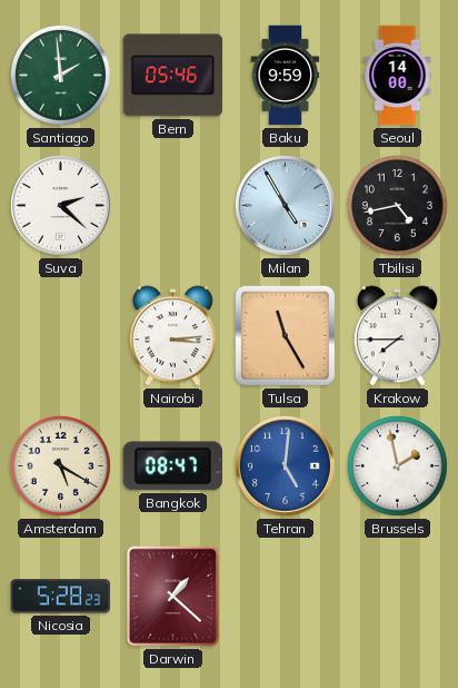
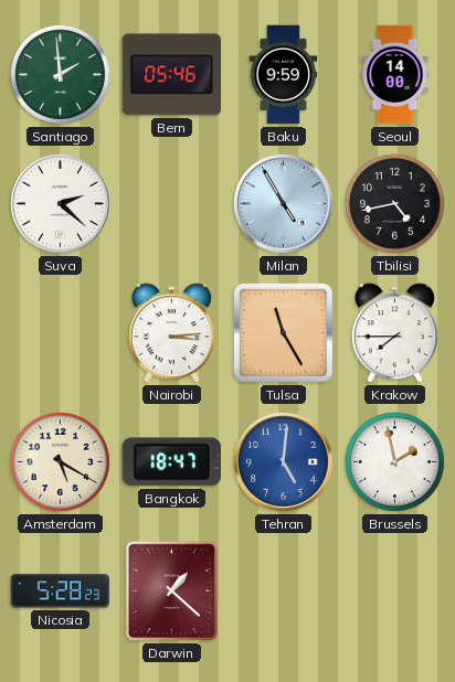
Bangkok: 08:47 -> 18:47
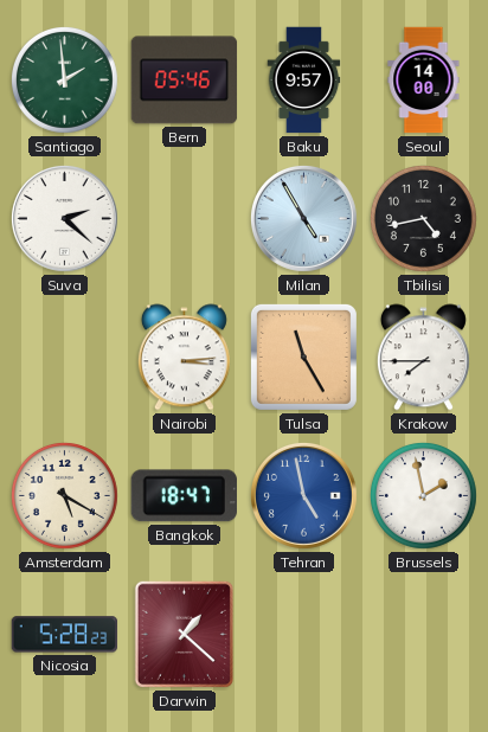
Baku: 9:59 -> 9:57
Tehran: 5:01 -> 4:58
